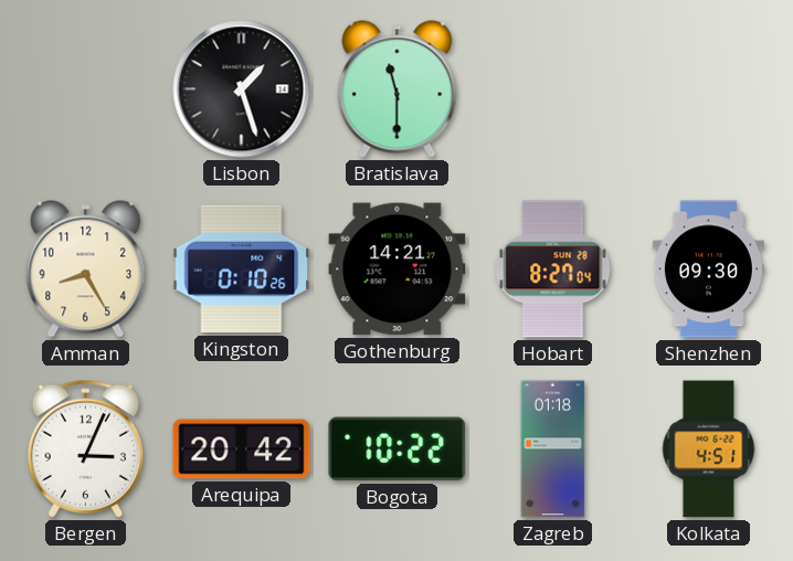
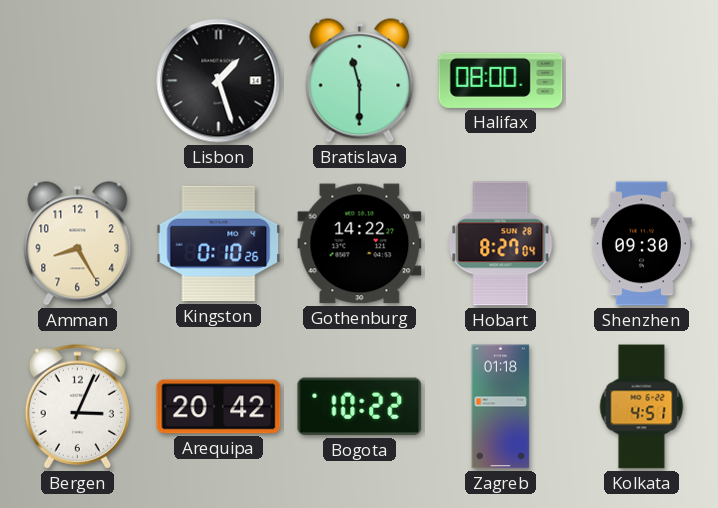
Halifax: none -> 08:00
Gothenburg: 14:21 -> 14:22
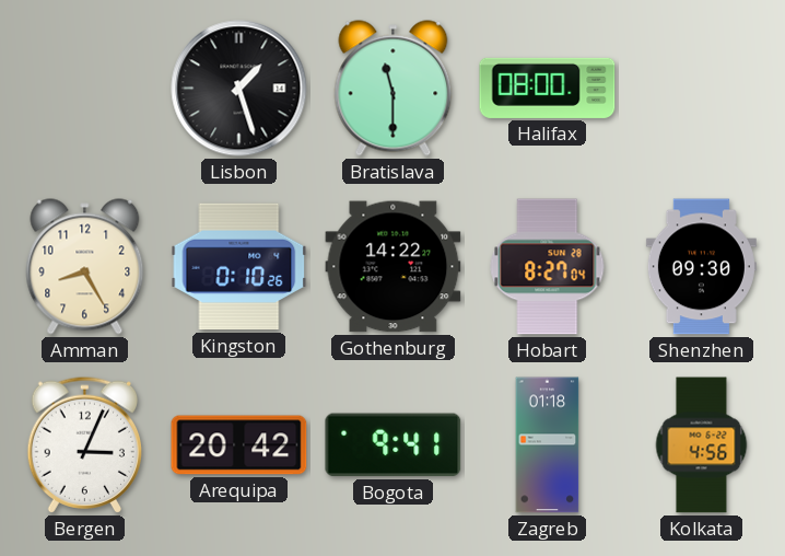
Bogota: 10:22 -> 9:41
Kolkata: 4:51 -> 4:56
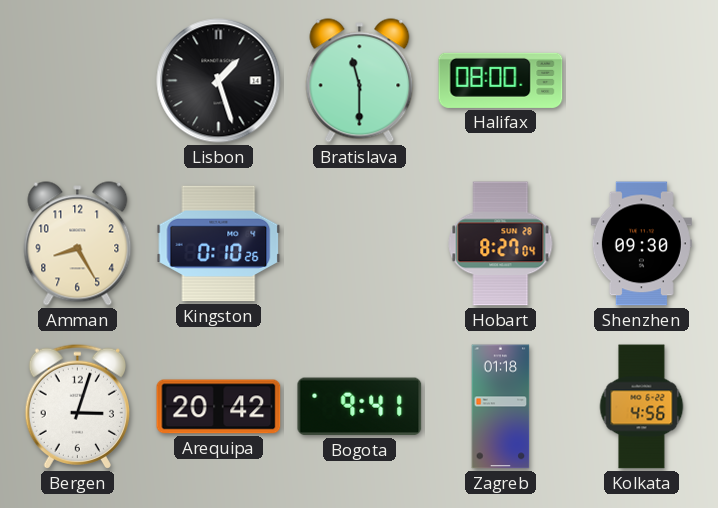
Gothenburg: 14:22 -> none
Bergen: 3:04 -> 3:03
